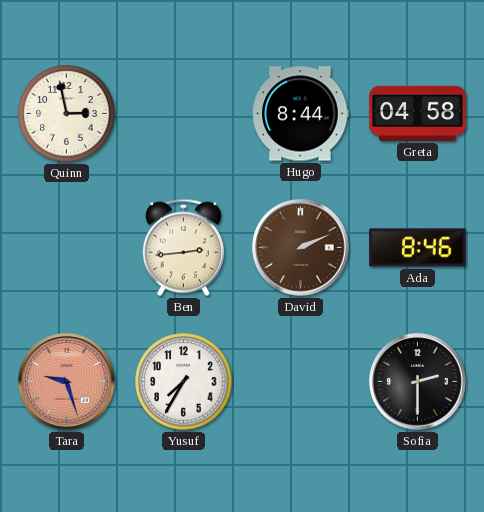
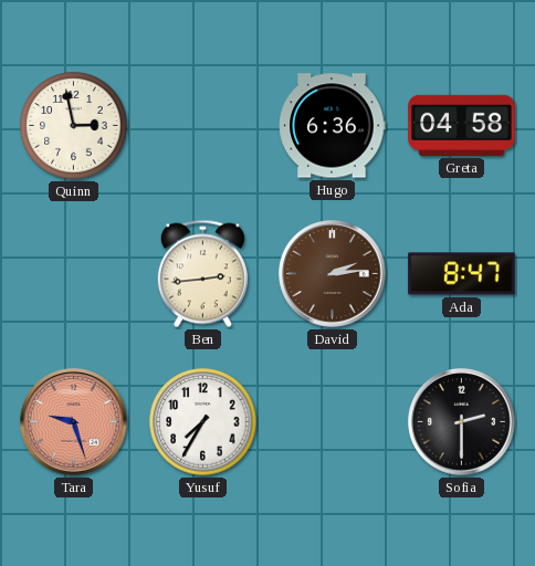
Hugo: 8:44 -> 6:36
David: 2:11 -> 2:14
Ada: 8:46 -> 8:47
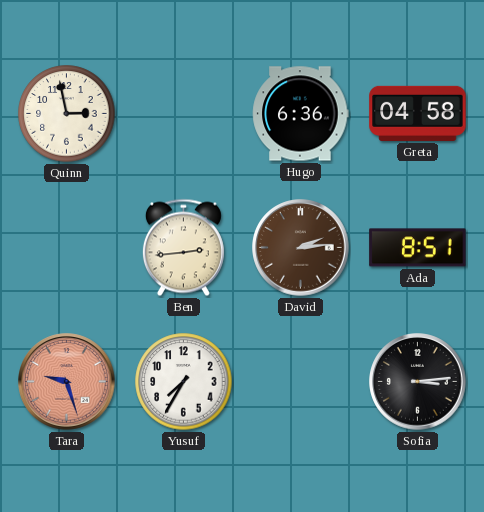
Ada: 8:47 -> 8:51
Sofia: 2:30 -> 3:14
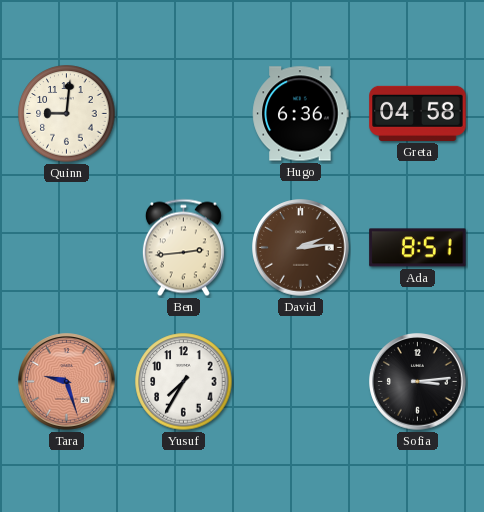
Quinn: 2:58 -> 9:01
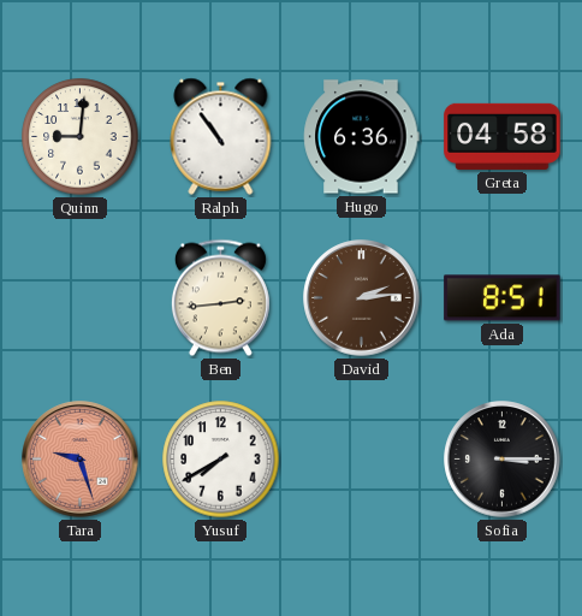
Ralph: none -> 10:54
Yusuf: 7:35 -> 7:40
Sofia: 3:14 -> 3:15
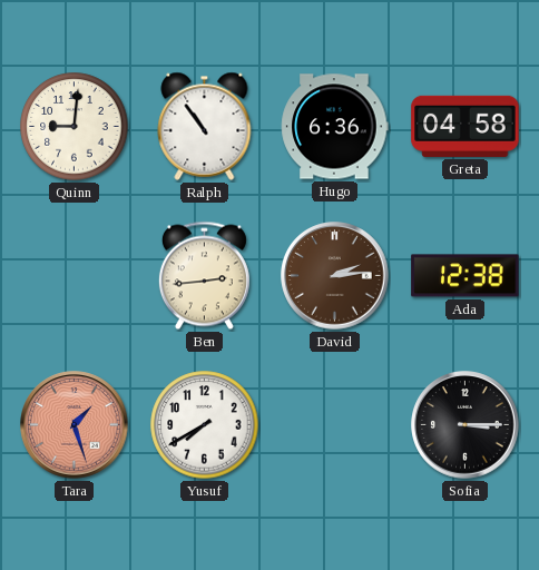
Ada: 8:51 -> 12:38
Tara: 9:27 -> 1:27
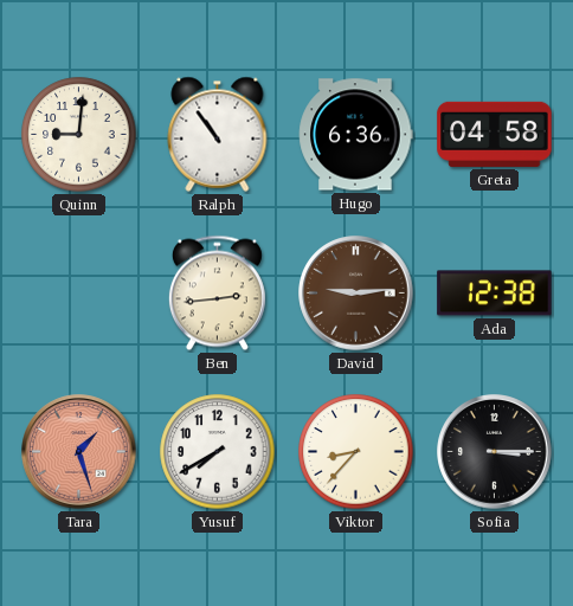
David: 2:14 -> 9:14
Viktor: none -> 8:37
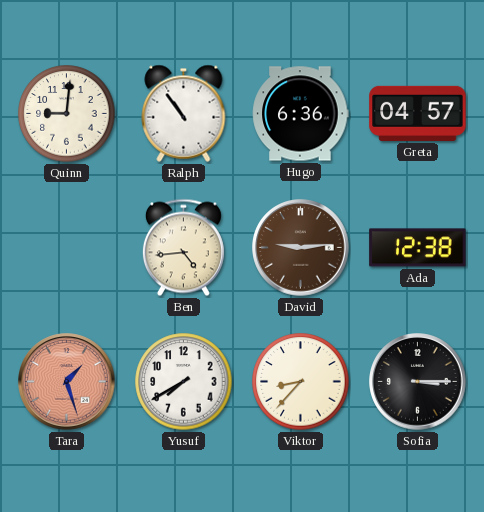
Greta: 04:58 -> 04:57
Ben: 2:44 -> 4:44
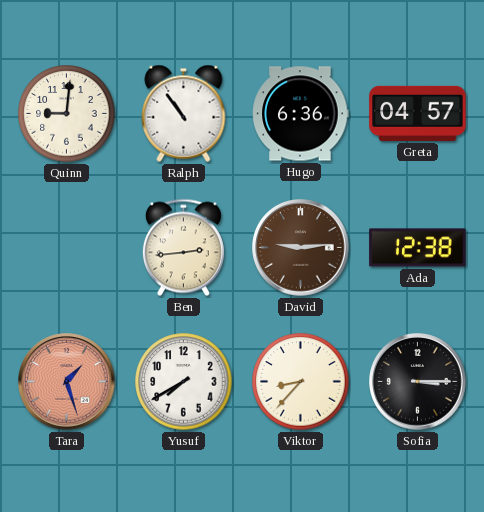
Ben: 4:44 -> 2:44
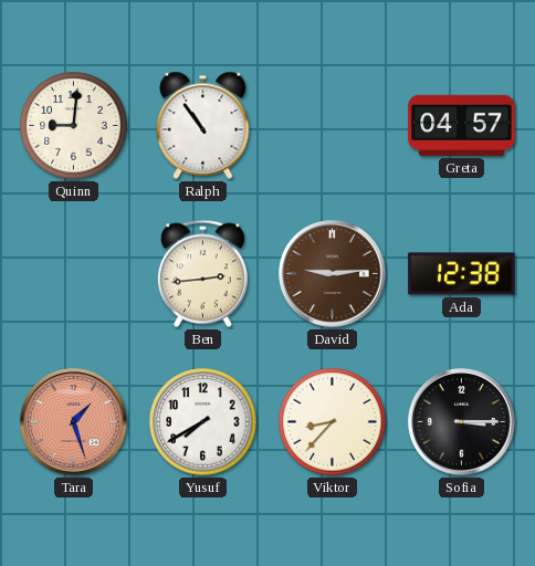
Hugo: 6:36 -> none
